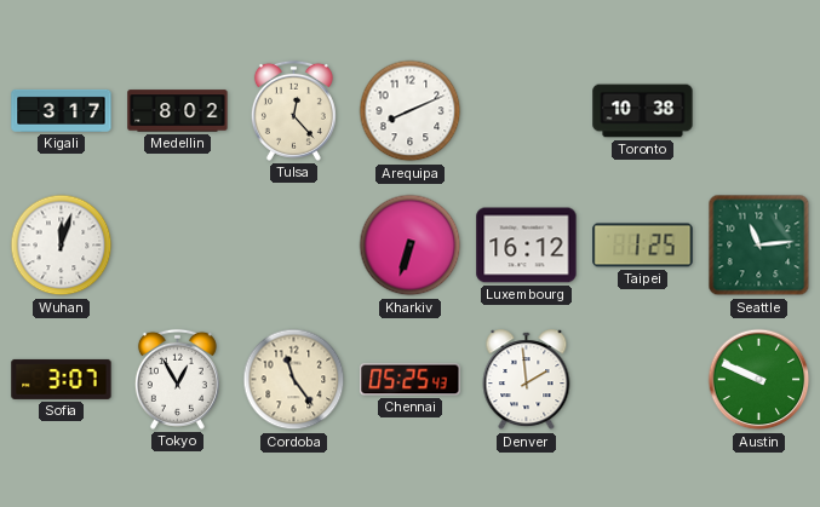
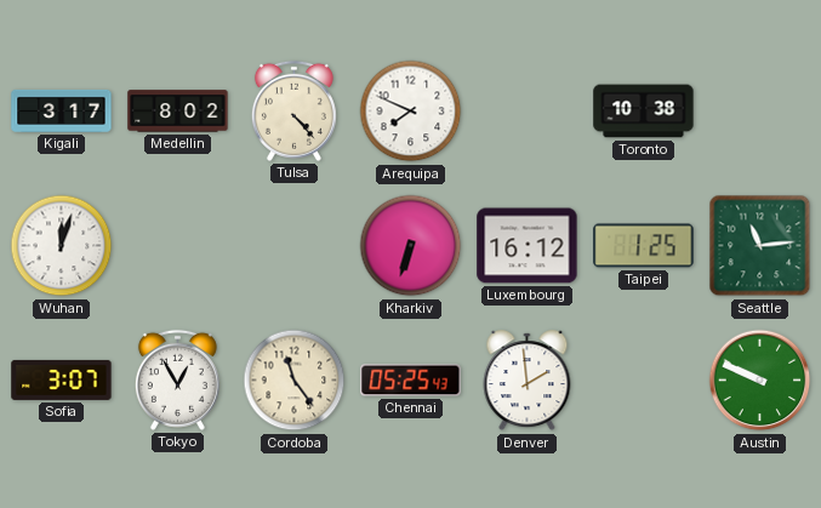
Tulsa: 12:23 -> 4:23
Arequipa: 8:11 -> 7:49
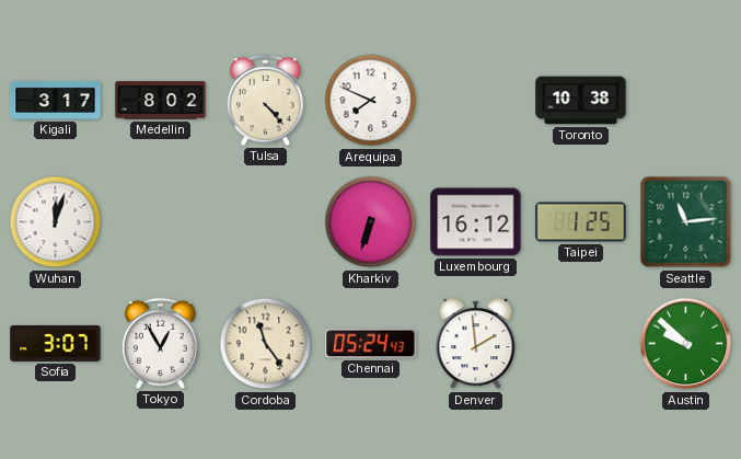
Chennai: 05:25 -> 05:24
Austin: 9:49 -> 9:52
